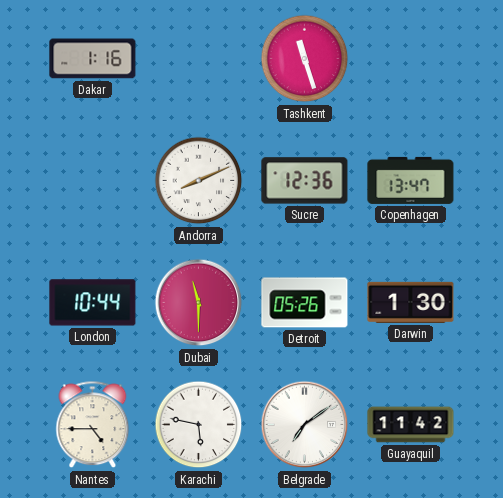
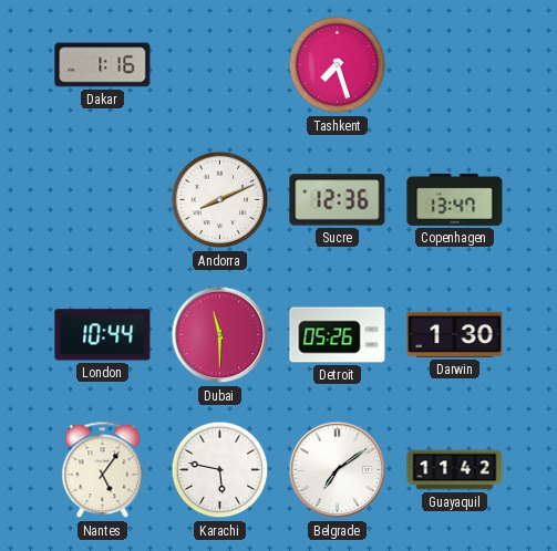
Tashkent: 11:27 -> 7:27
Nantes: 4:45 -> 5:06
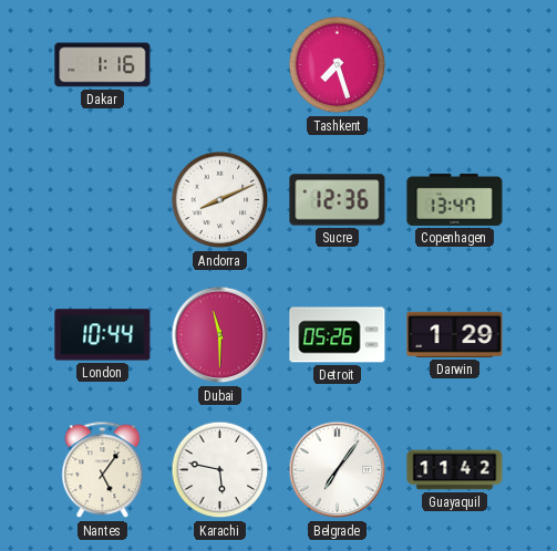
Darwin: 1:30 -> 1:29
Belgrade: 7:09 -> 7:06
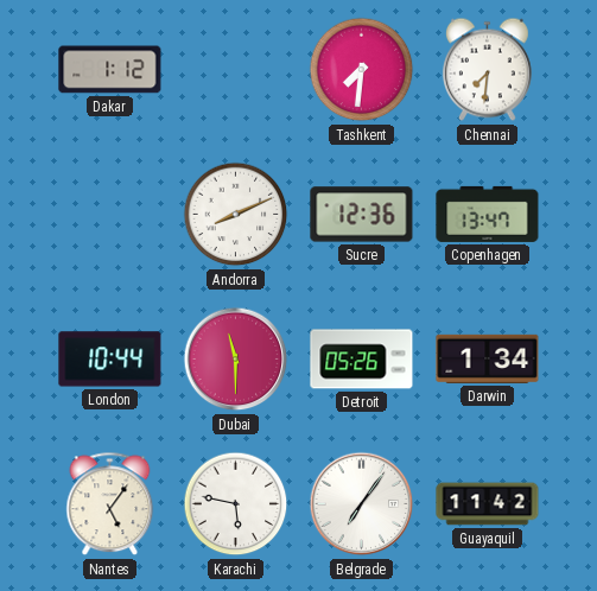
Dakar: 1:16 -> 1:12
Tashkent: 7:27 -> 7:31
Chennai: none -> 7:31
Darwin: 1:29 -> 1:34
